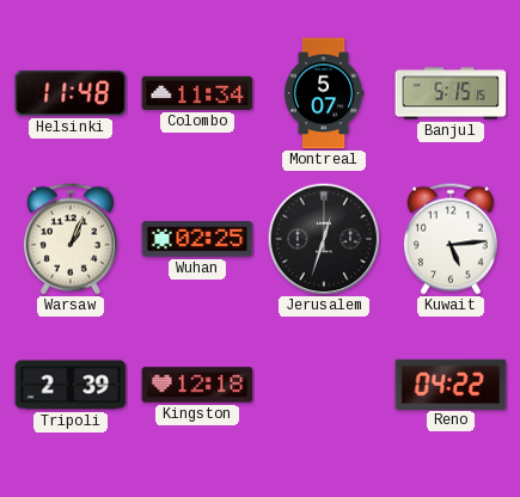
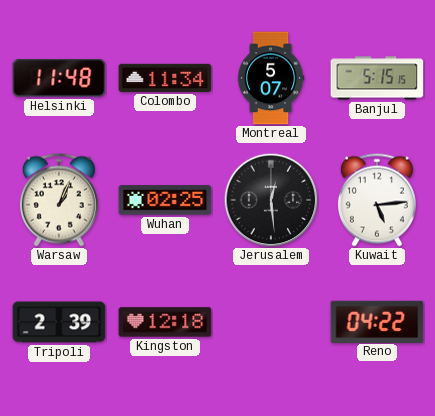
Jerusalem: 12:33 -> 12:29
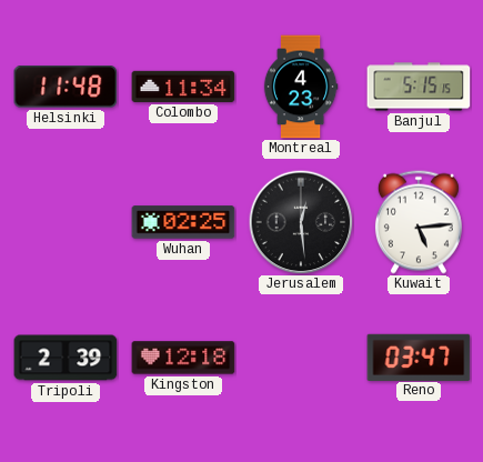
Montreal: 5:07 -> 4:23
Warsaw: 1:04 -> none
Reno: 04:22 -> 03:47
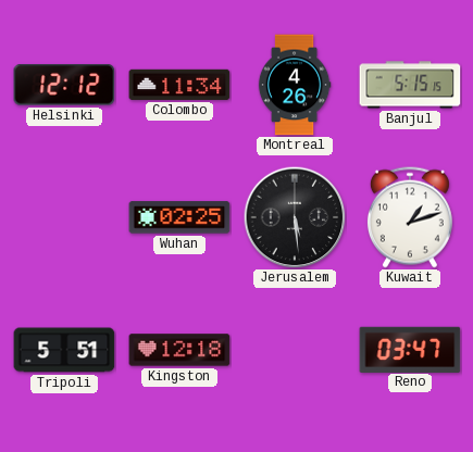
Helsinki: 11:48 -> 12:12
Montreal: 4:23 -> 4:26
Jerusalem: 12:29 -> 5:29
Kuwait: 5:14 -> 1:12
Tripoli: 2:39 -> 5:51
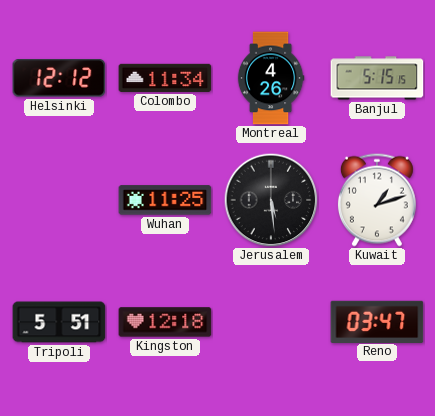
Wuhan: 02:25 -> 11:25
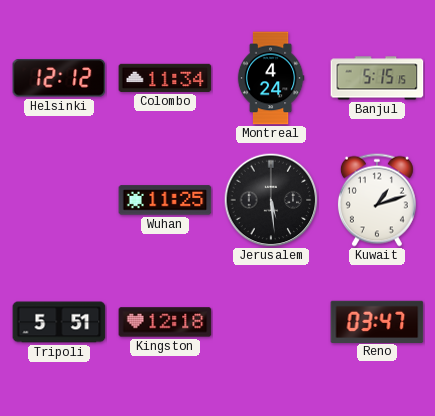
Montreal: 4:26 -> 4:24
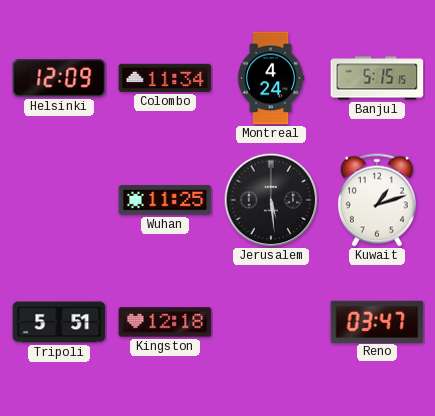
Helsinki: 12:12 -> 12:09
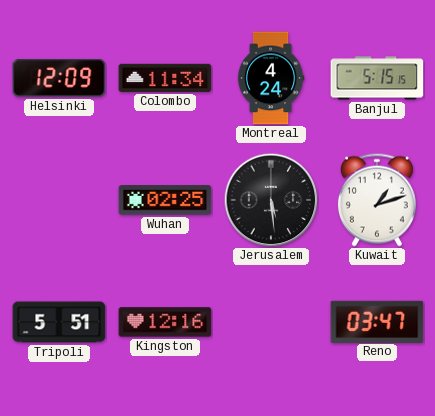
Wuhan: 11:25 -> 02:25
Kingston: 12:18 -> 12:16
